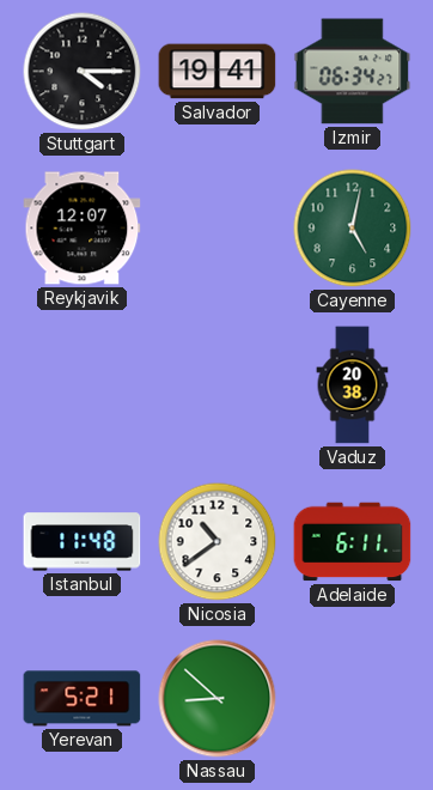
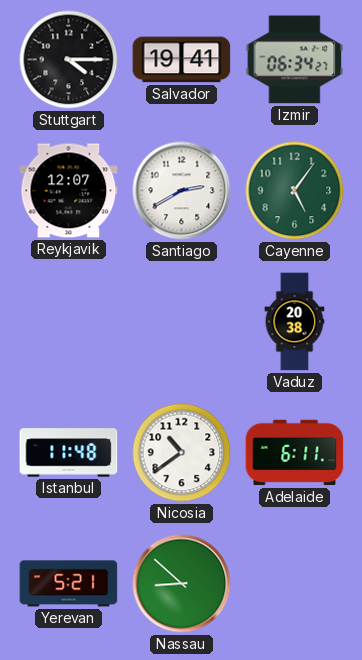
Santiago: none -> 2:40
Cayenne: 5:02 -> 5:06
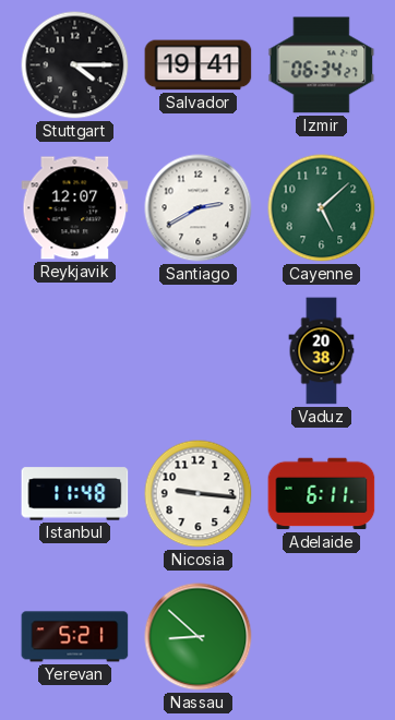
Cayenne: 5:06 -> 5:08
Nicosia: 10:39 -> 9:16
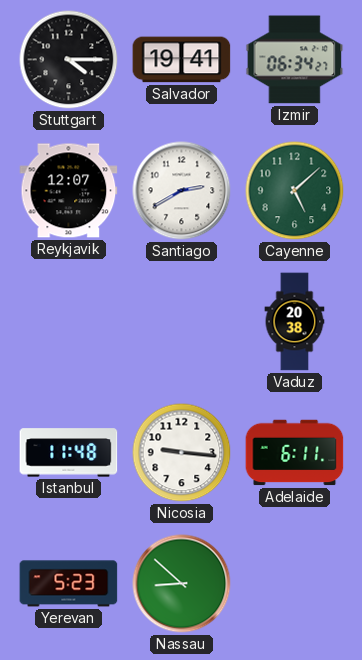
Yerevan: 5:21 -> 5:23
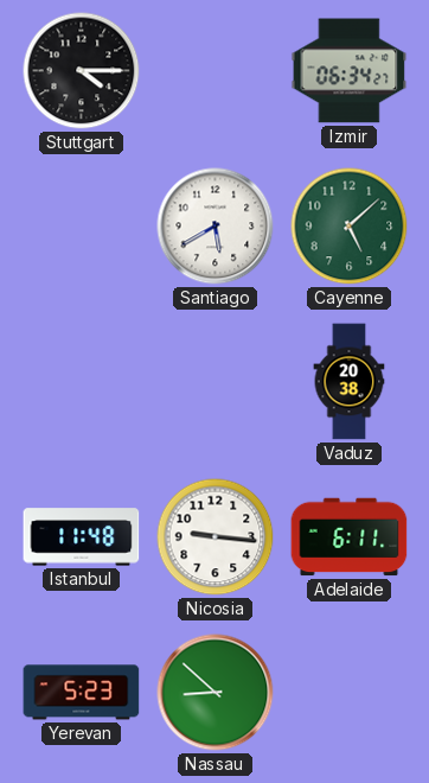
Salvador: 19:41 -> none
Reykjavik: 12:07 -> none
Santiago: 2:40 -> 5:40
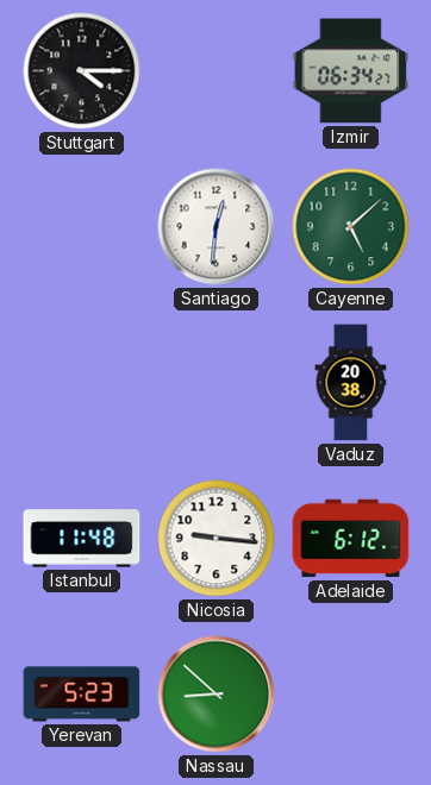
Santiago: 5:40 -> 12:31
Adelaide: 6:11 -> 6:12
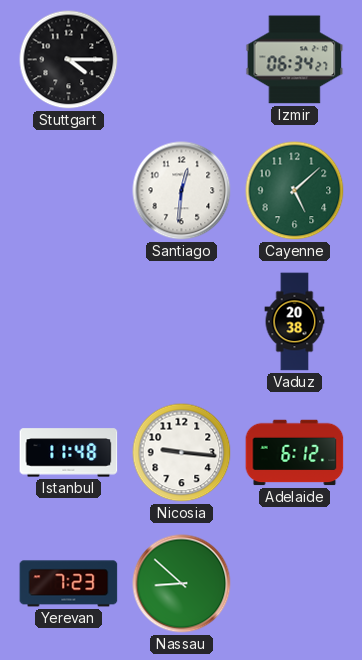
Yerevan: 5:23 -> 7:23
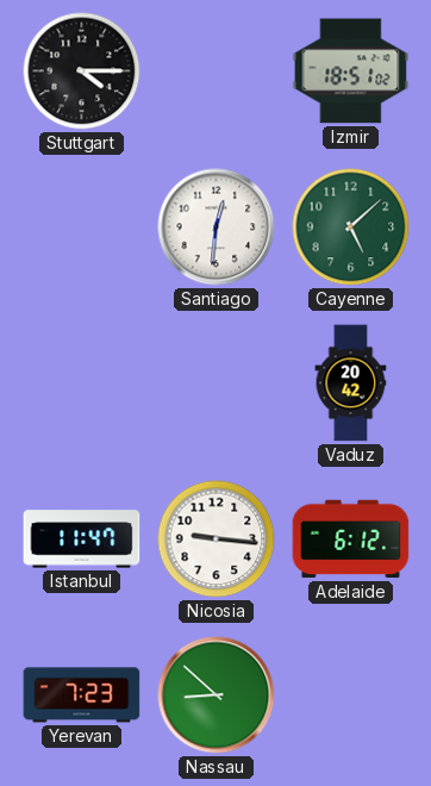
Izmir: 06:34 -> 18:51
Vaduz: 20:38 -> 20:42
Istanbul: 11:48 -> 11:47
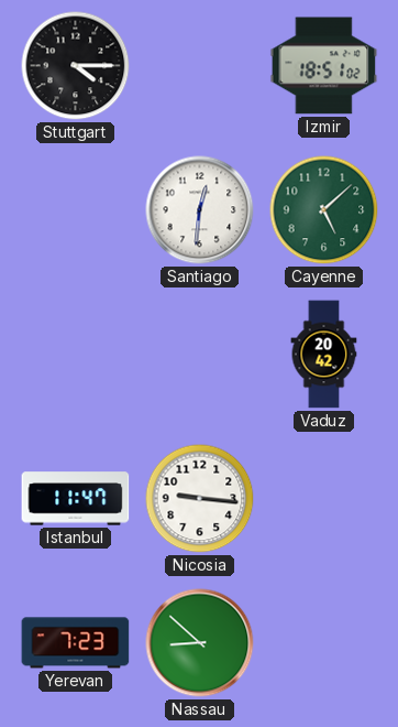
Adelaide: 6:12 -> none
